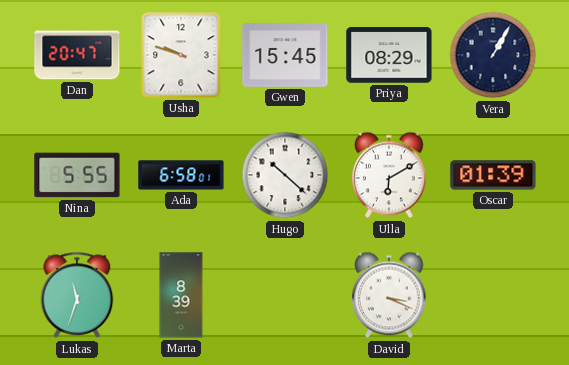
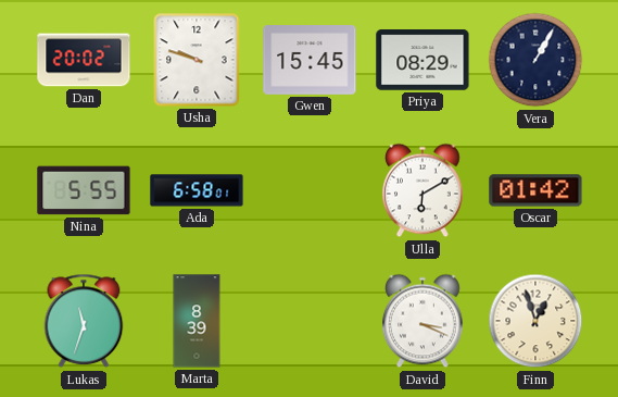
Dan: 20:47 -> 20:02
Hugo: 10:22 -> none
Oscar: 01:39 -> 01:42
Finn: none -> 12:57
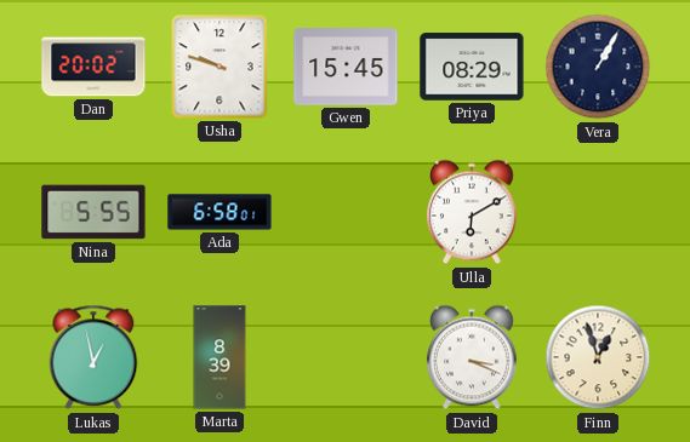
Oscar: 01:42 -> none
Lukas: 11:33 -> 12:58
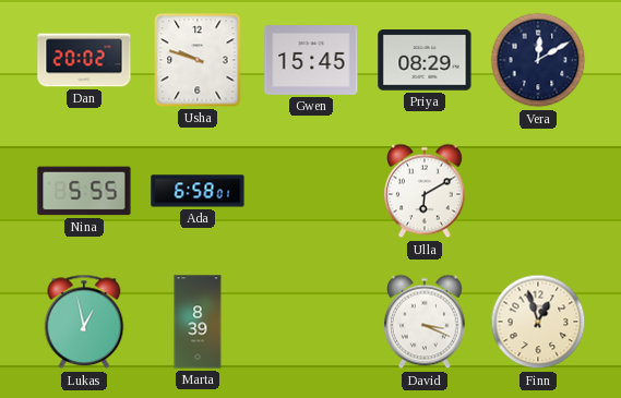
Vera: 1:05 -> 12:10
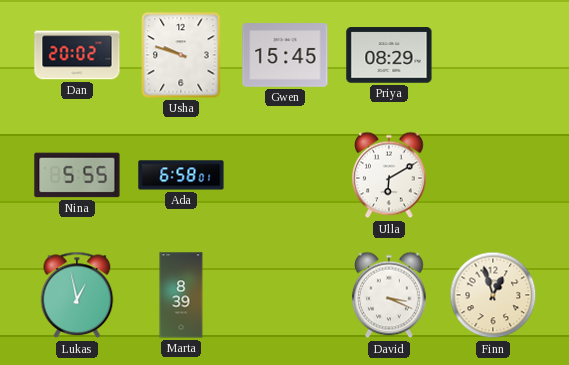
Vera: 12:10 -> none
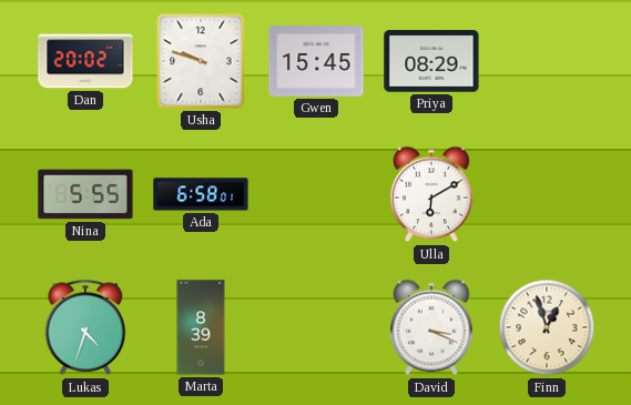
Lukas: 12:58 -> 4:33
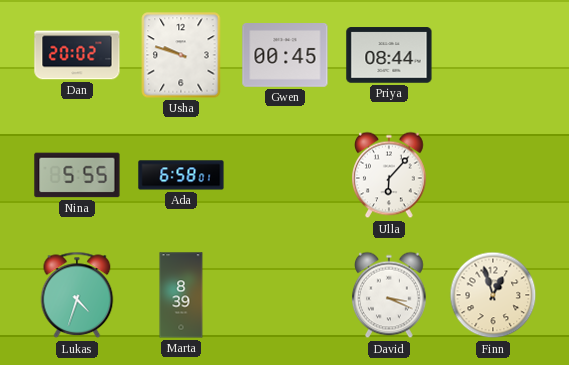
Gwen: 15:45 -> 00:45
Priya: 08:29 -> 08:44
Ulla: 6:10 -> 6:07
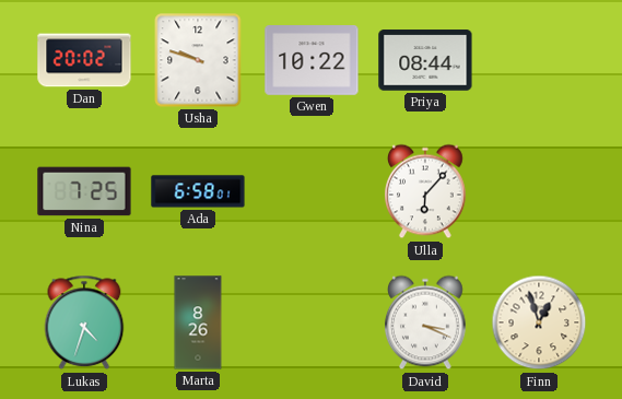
Gwen: 00:45 -> 10:22
Nina: 5:55 -> 7:25
Marta: 8:39 -> 8:26
